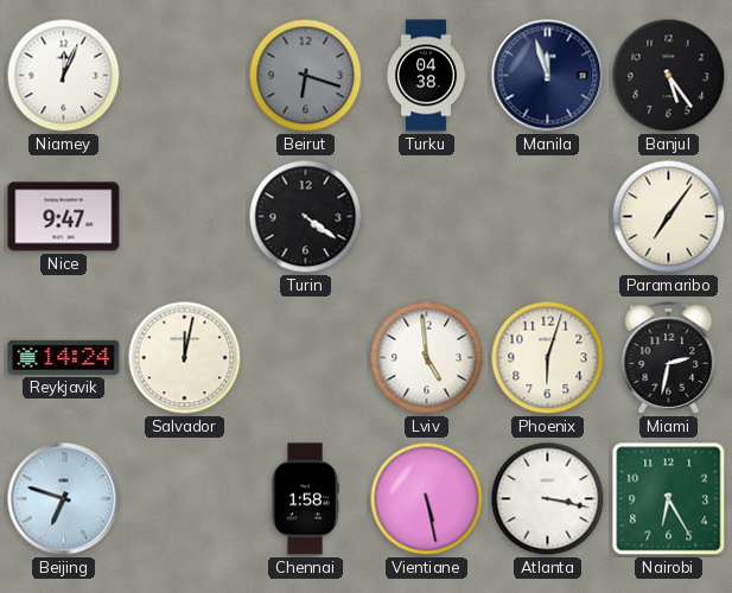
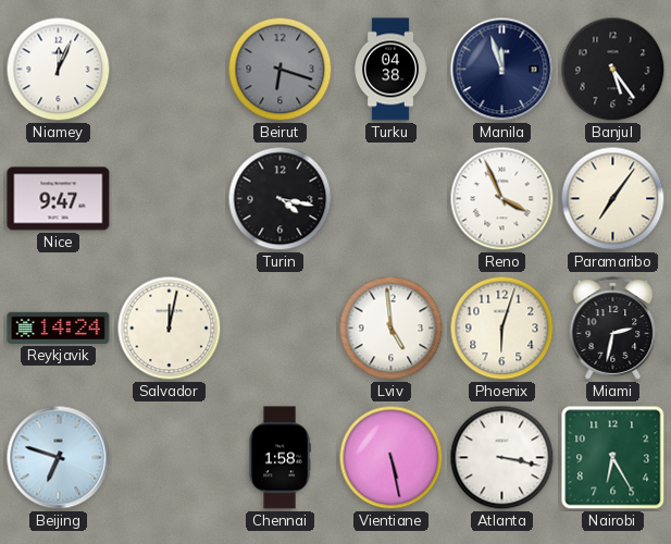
Turin: 4:21 -> 4:17
Reno: none -> 3:56
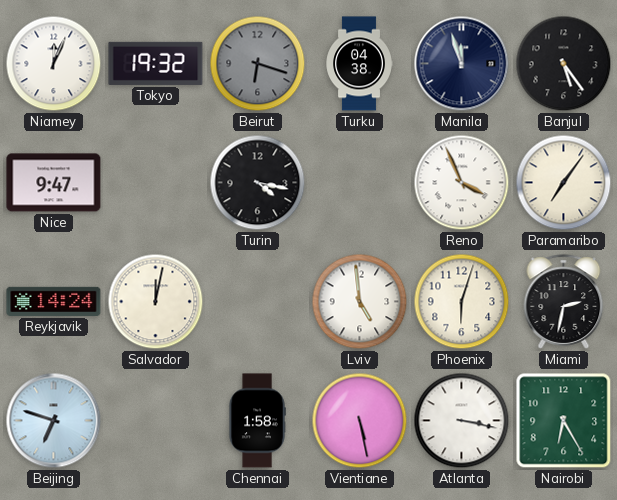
Tokyo: none -> 19:32
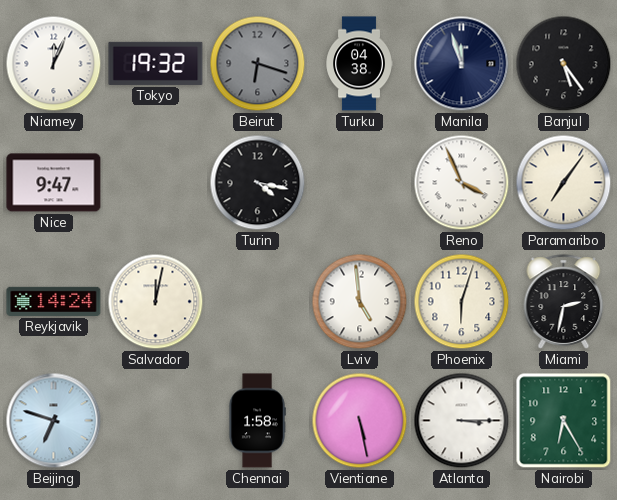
Atlanta: 3:17 -> 3:15
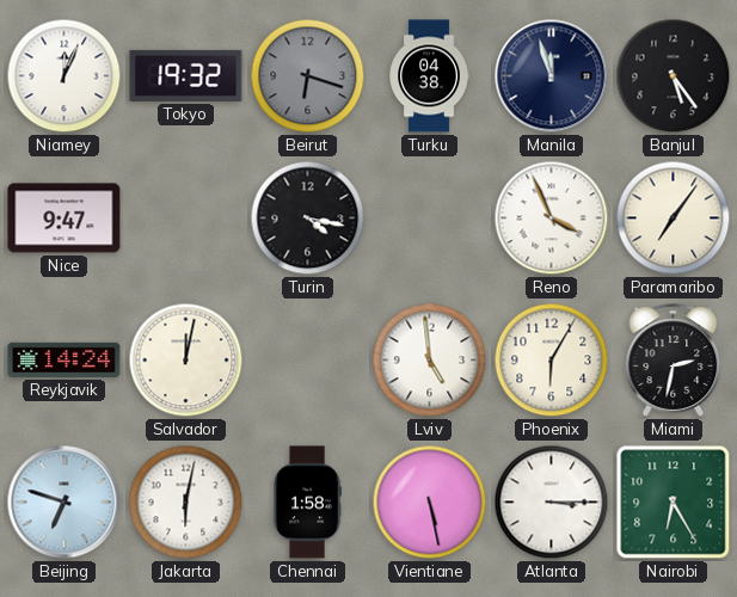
Phoenix: 6:03 -> 6:05
Jakarta: none -> 6:02
